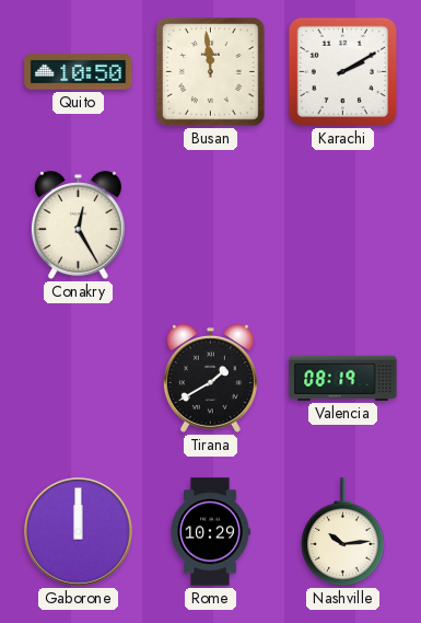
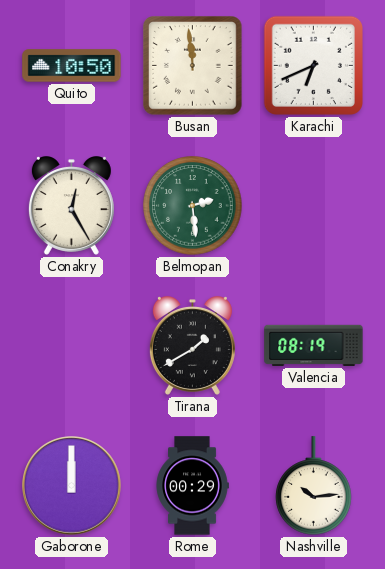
Karachi: 2:10 -> 6:41
Belmopan: none -> 2:29
Rome: 10:29 -> 00:29
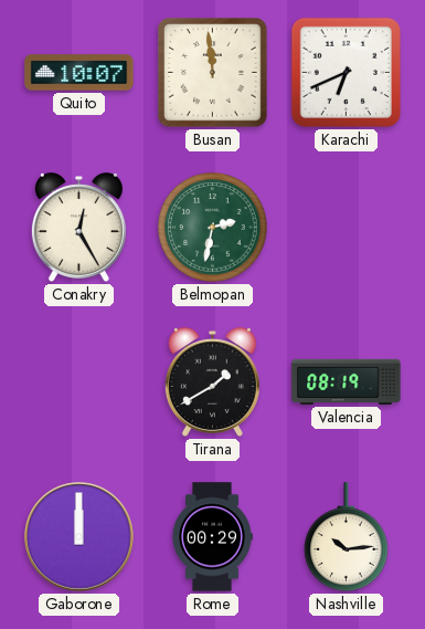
Quito: 10:50 -> 10:07
Belmopan: 2:29 -> 2:32
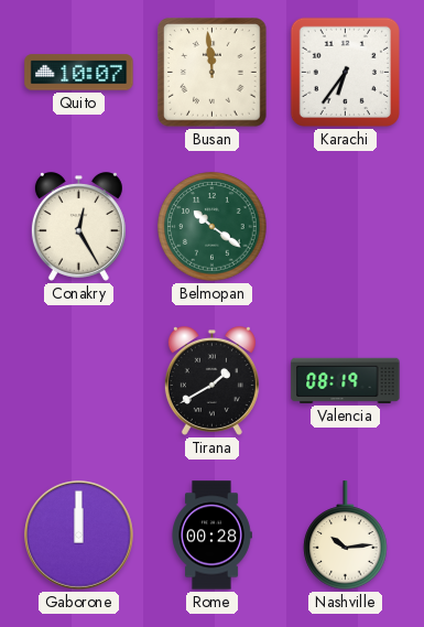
Karachi: 6:41 -> 6:36
Belmopan: 2:32 -> 10:21
Rome: 00:29 -> 00:28
